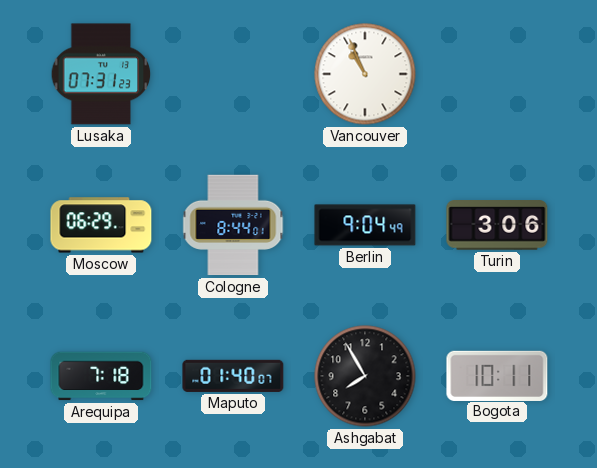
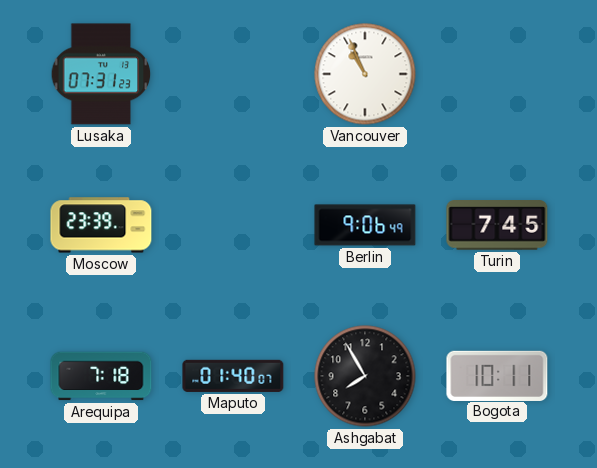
Moscow: 06:29 -> 23:39
Cologne: 8:44 -> none
Berlin: 9:04 -> 9:06
Turin: 3:06 -> 7:45
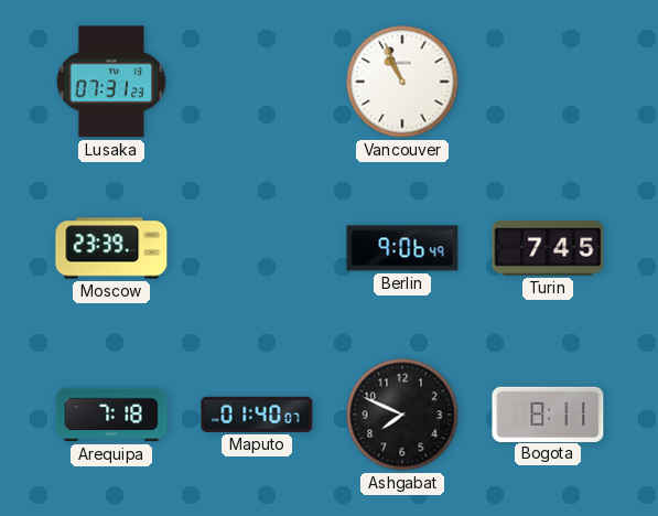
Ashgabat: 7:55 -> 7:49
Bogota: 10:11 -> 8:11
